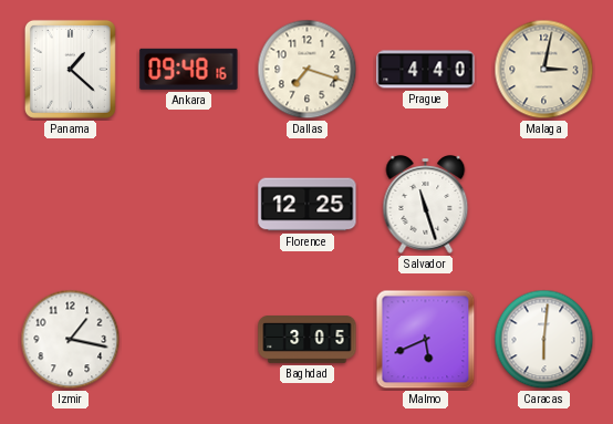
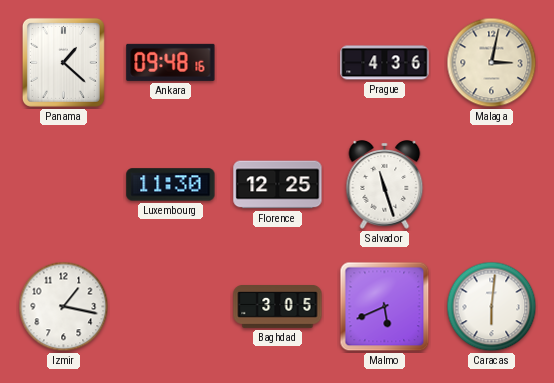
Dallas: 7:18 -> none
Prague: 4:40 -> 4:36
Luxembourg: none -> 11:30
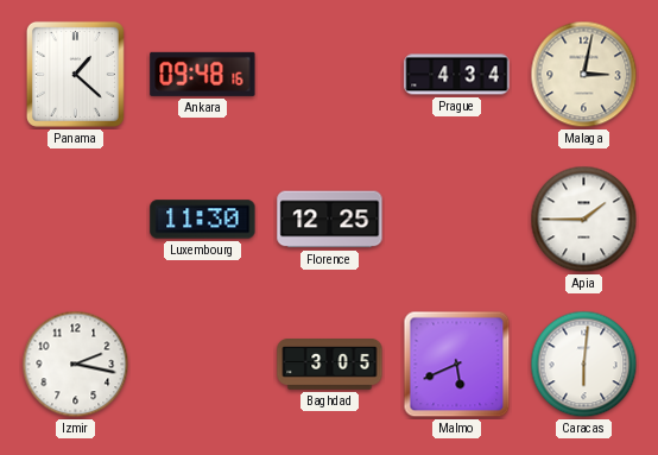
Prague: 4:36 -> 4:34
Salvador: 11:27 -> none
Apia: none -> 1:45
Izmir: 1:17 -> 2:17
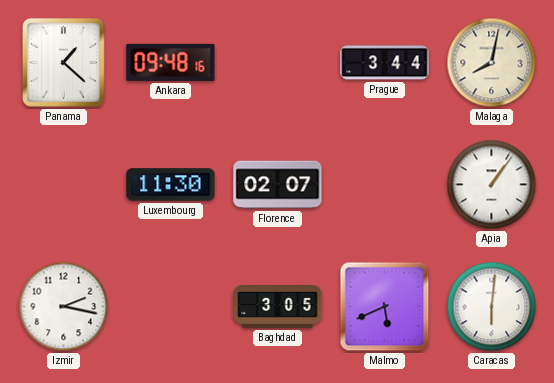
Prague: 4:34 -> 3:44
Malaga: 3:02 -> 8:02
Florence: 12:25 -> 02:07
Apia: 1:45 -> 1:06
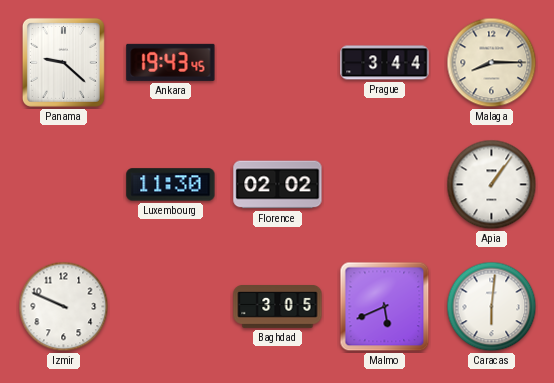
Panama: 1:22 -> 9:22
Ankara: 09:48 -> 19:43
Malaga: 8:02 -> 8:15
Florence: 02:07 -> 02:02
Izmir: 2:17 -> 9:49
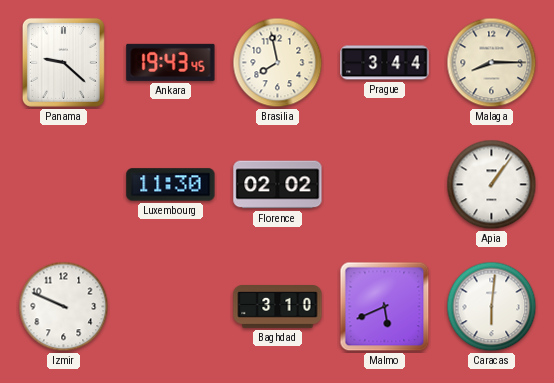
Brasilia: none -> 7:58
Baghdad: 3:05 -> 3:10
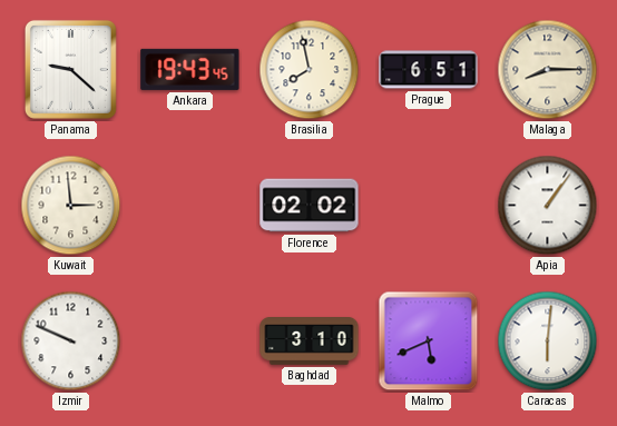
Prague: 3:44 -> 6:51
Kuwait: none -> 2:59
Luxembourg: 11:30 -> none
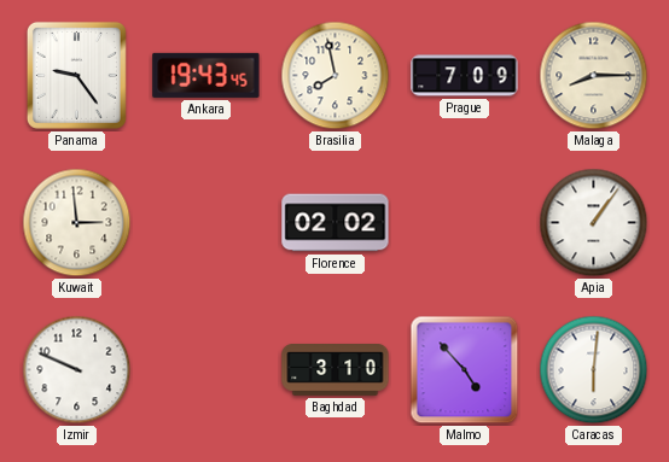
Panama: 9:22 -> 9:24
Prague: 6:51 -> 7:09
Malmo: 5:41 -> 4:53
